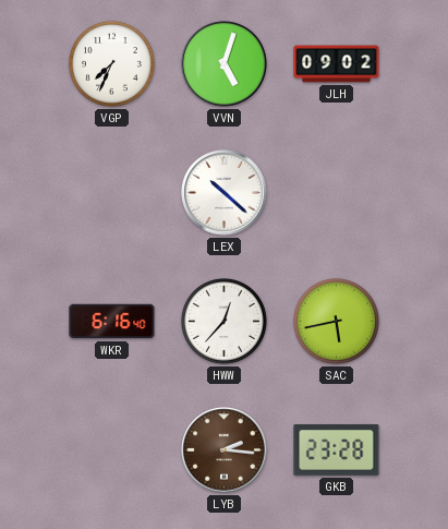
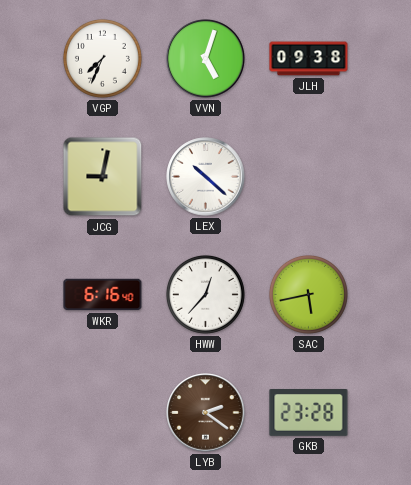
JLH: 09:02 -> 09:38
JCG: none -> 9:02
LYB: 2:16 -> 2:21
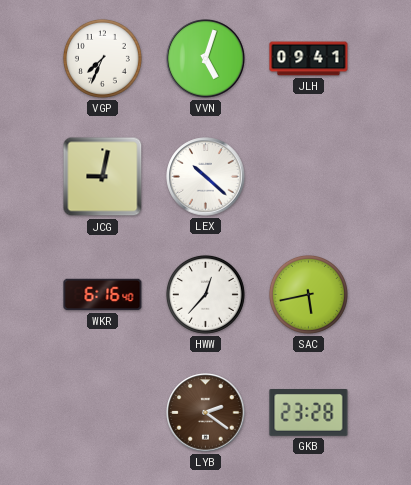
JLH: 09:38 -> 09:41
